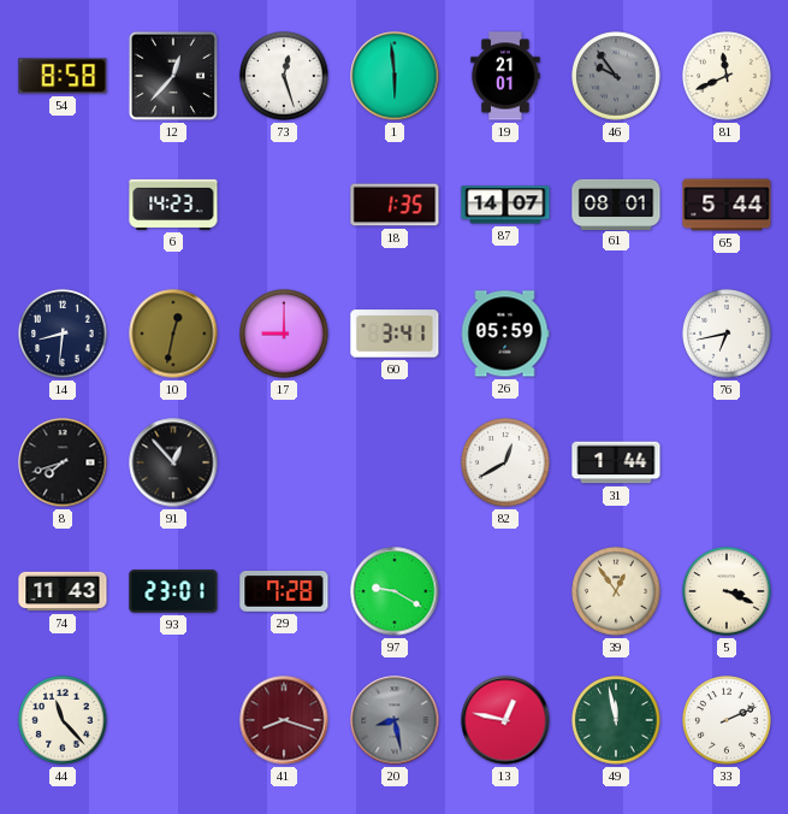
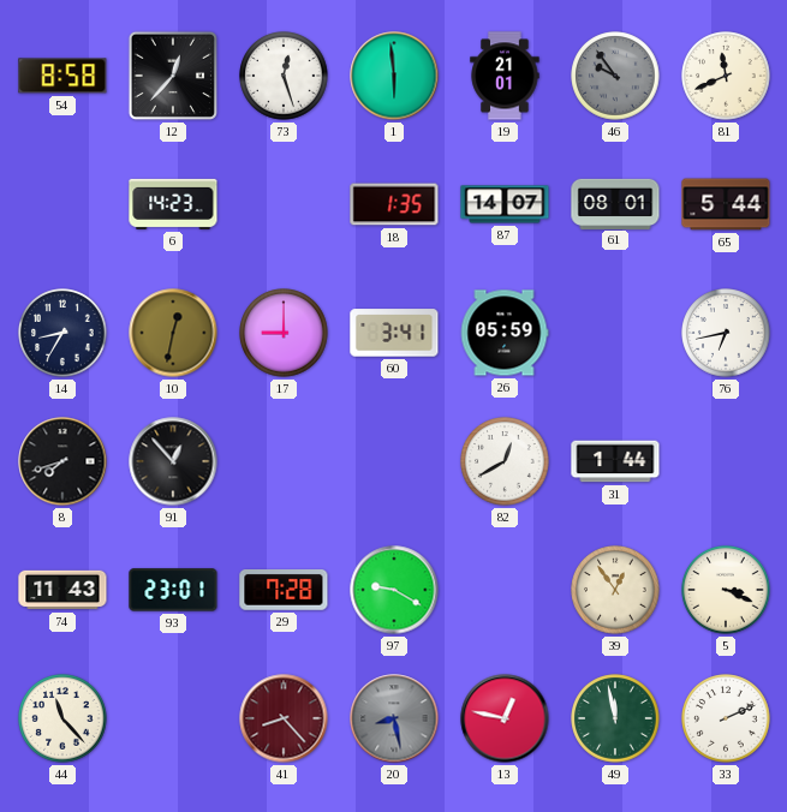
14: 8:31 -> 8:35
41: 8:18 -> 8:23
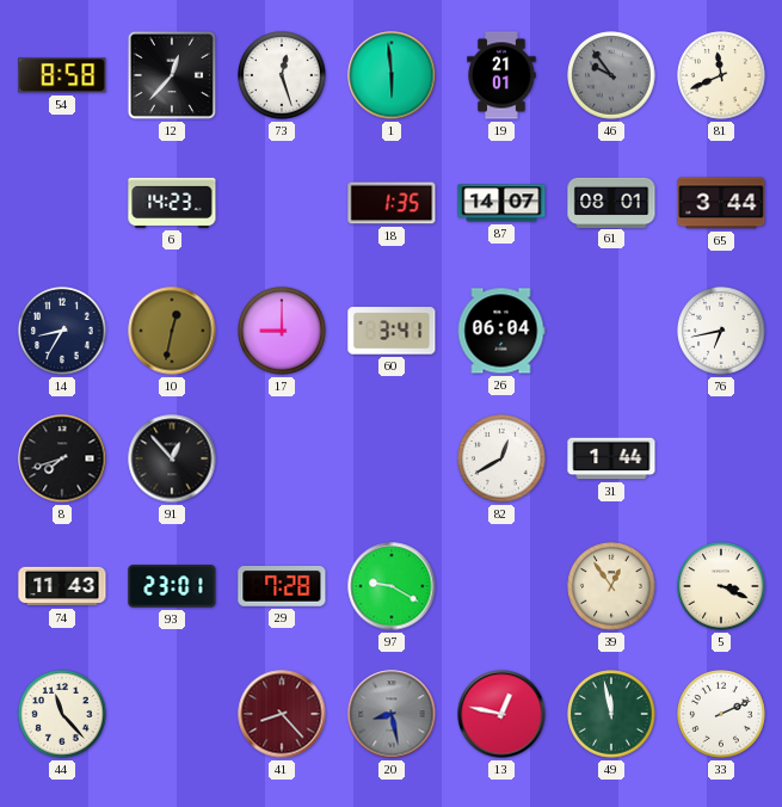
65: 5:44 -> 3:44
26: 05:59 -> 06:04
